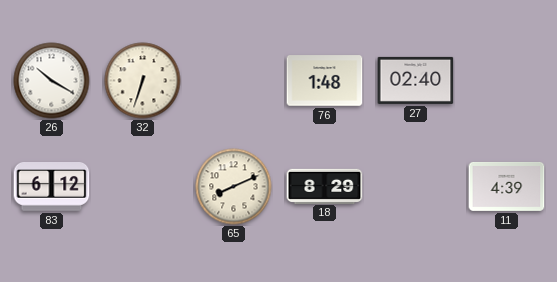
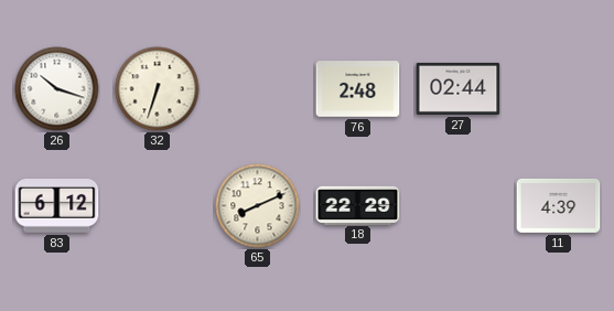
26: 10:20 -> 10:18
76: 1:48 -> 2:48
27: 02:40 -> 02:44
18: 8:29 -> 22:29
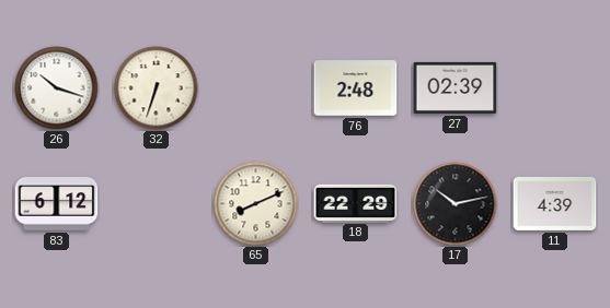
27: 02:44 -> 02:39
17: none -> 10:13
